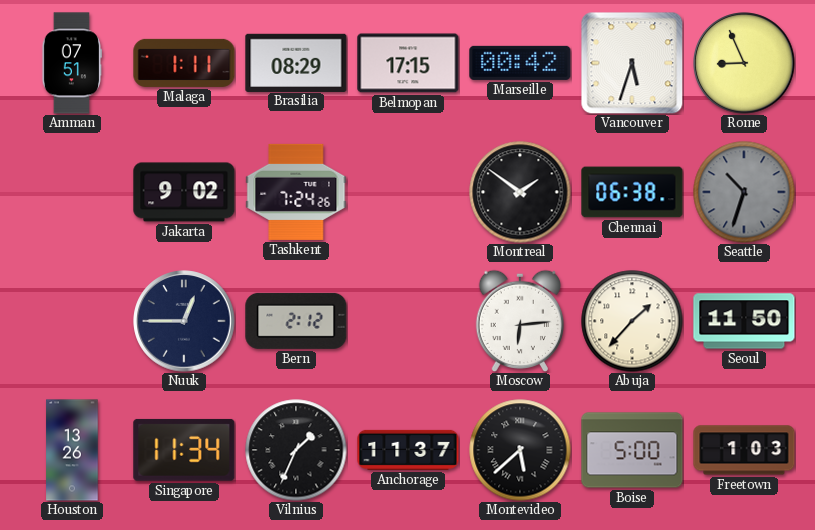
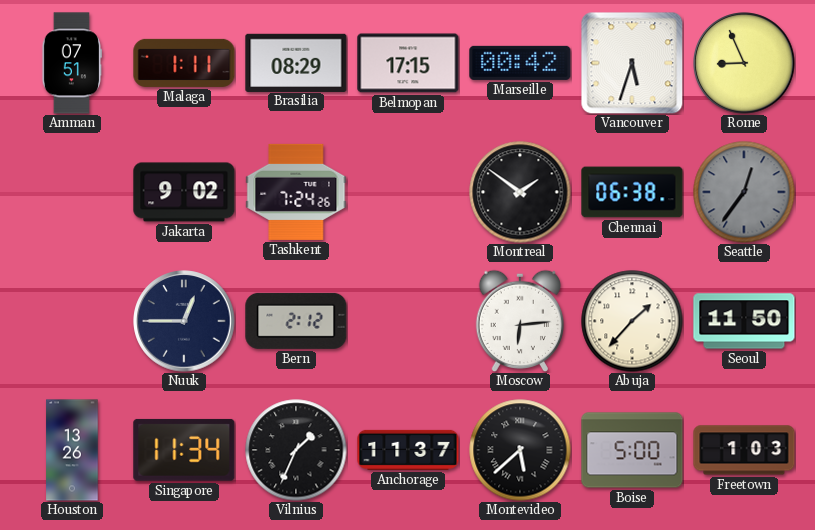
Seattle: 10:33 -> 12:36
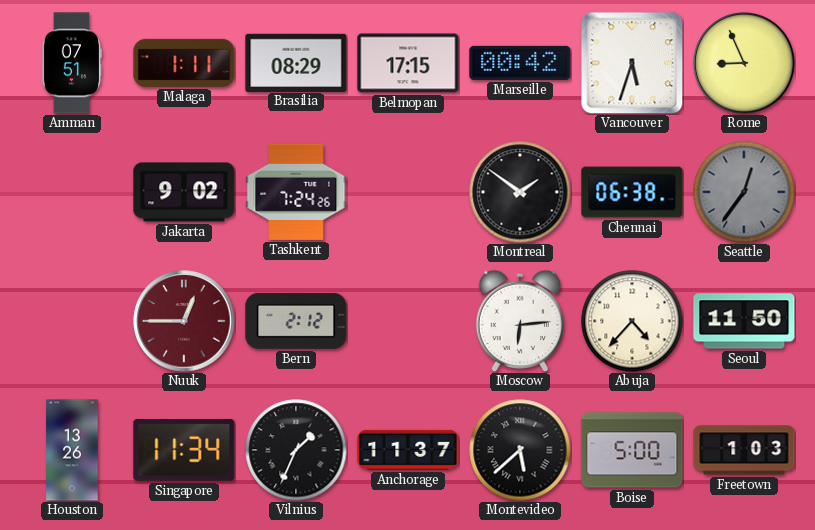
Nuuk dial: navy -> burgundy
Abuja: 1:37 -> 4:37
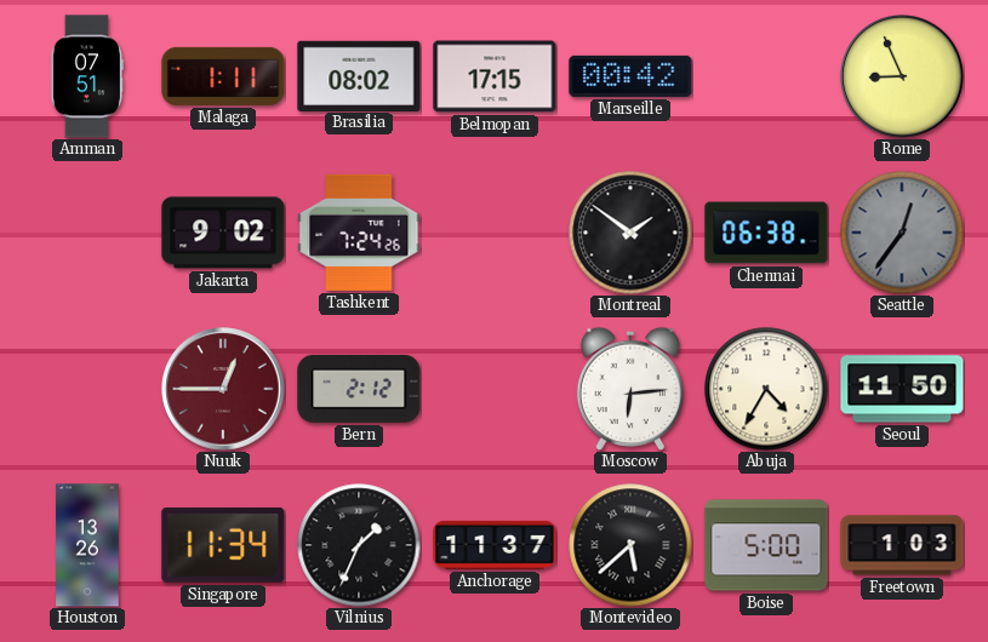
Brasilia: 08:29 -> 08:02
Vancouver: 5:33 -> none
Abuja: 4:37 -> 4:35
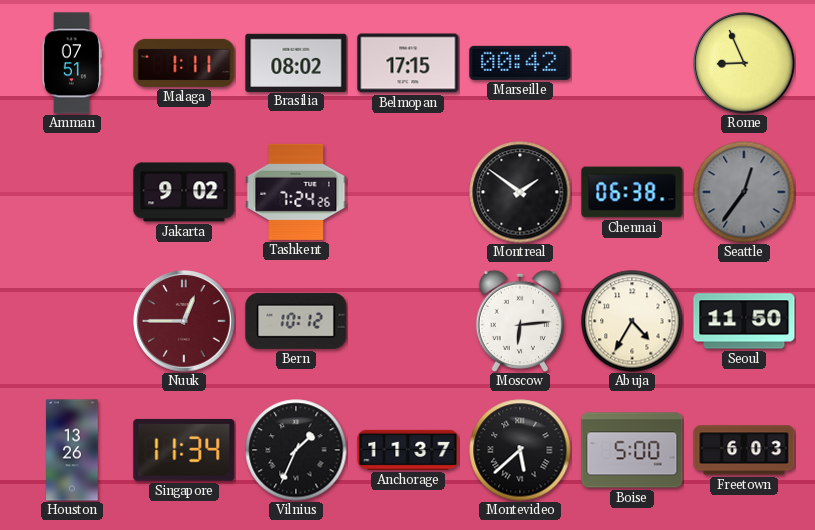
Bern: 2:12 -> 10:12
Freetown: 1:03 -> 6:03
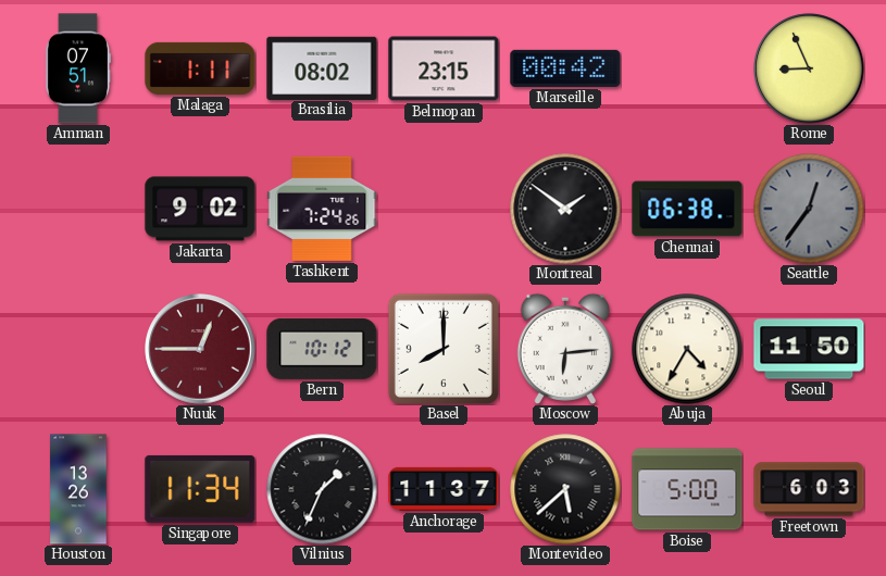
Belmopan: 17:15 -> 23:15
Basel: none -> 8:00
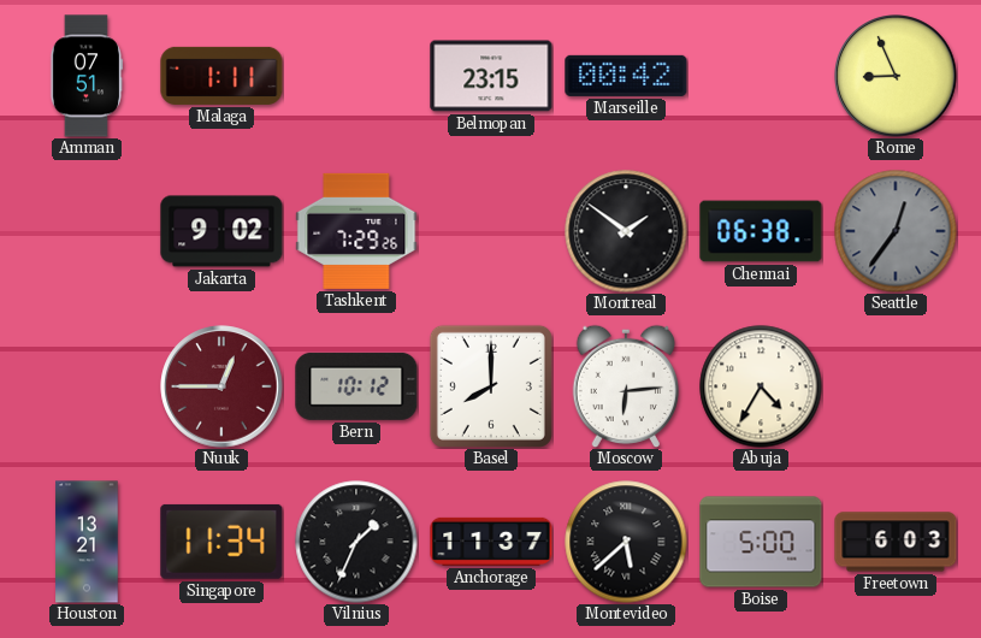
Brasilia: 08:02 -> none
Tashkent: 7:24 -> 7:29
Seoul: 11:50 -> none
Houston: 13:26 -> 13:21
